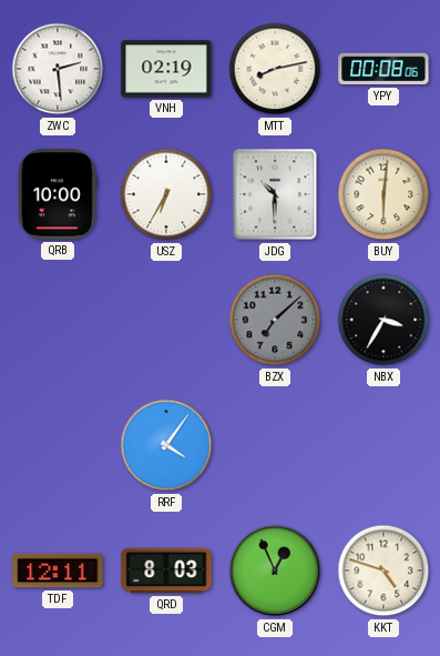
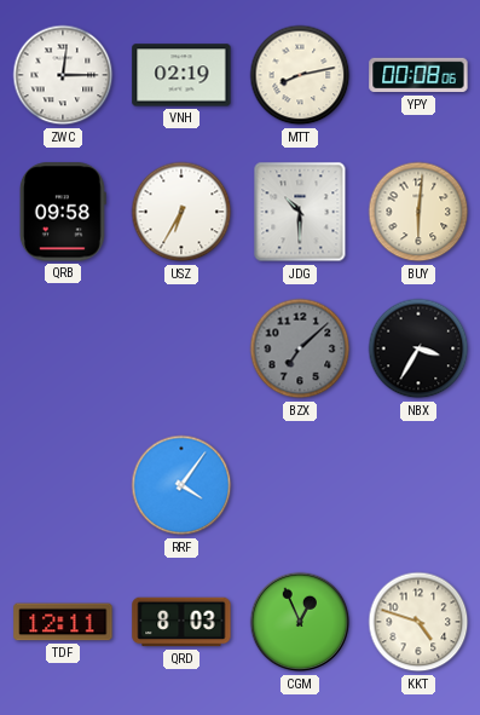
ZWC: 2:29 -> 12:15
QRB: 10:00 -> 09:58
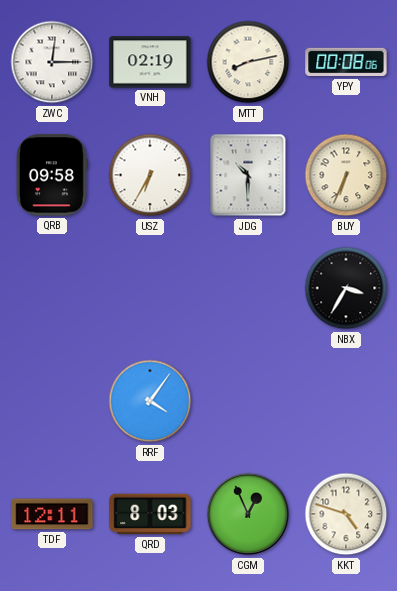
BUY: 6:01 -> 6:34
BZX: 7:08 -> none
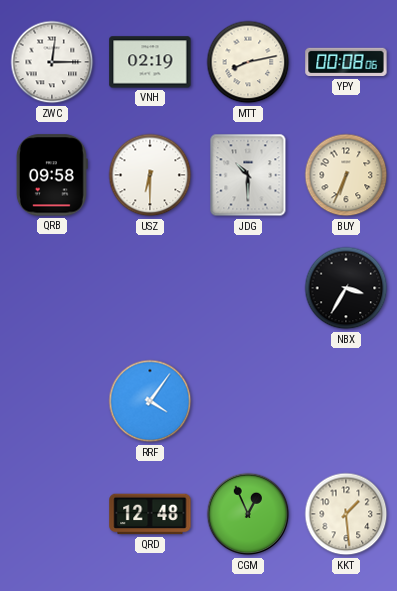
USZ: 6:35 -> 6:30
TDF: 12:11 -> none
QRD: 8:03 -> 12:48
KKT: 4:48 -> 1:29
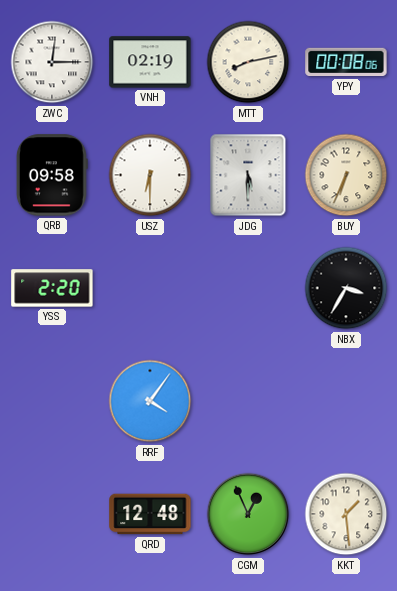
JDG: 10:30 -> 5:30
YSS: none -> 2:20
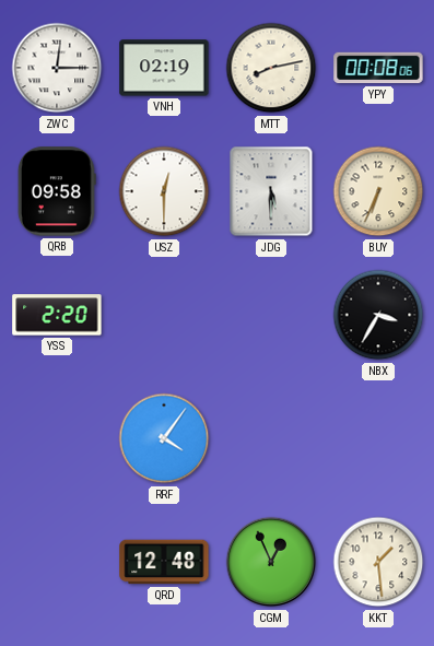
USZ: 6:30 -> 12:30
